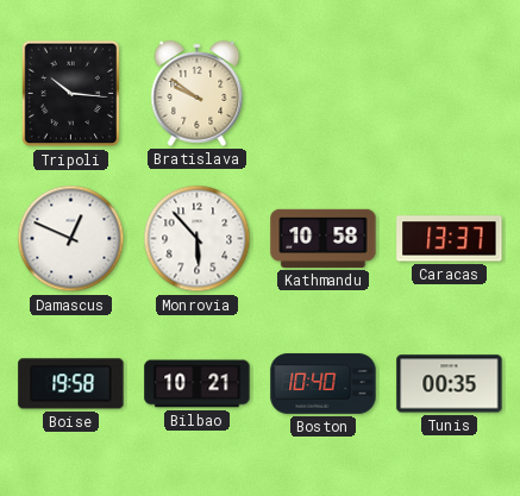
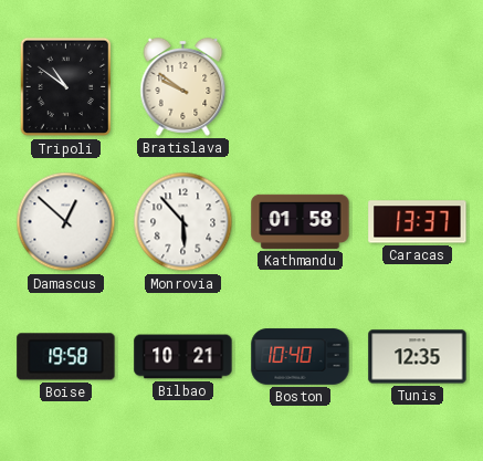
Tripoli: 10:16 -> 10:51
Damascus: 12:49 -> 12:52
Kathmandu: 10:58 -> 01:58
Tunis: 00:35 -> 12:35
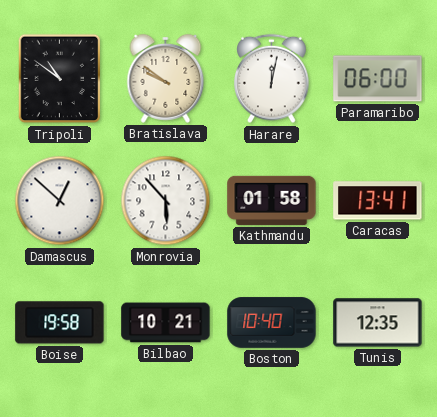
Harare: none -> 12:02
Paramaribo: none -> 06:00
Caracas: 13:37 -> 13:41
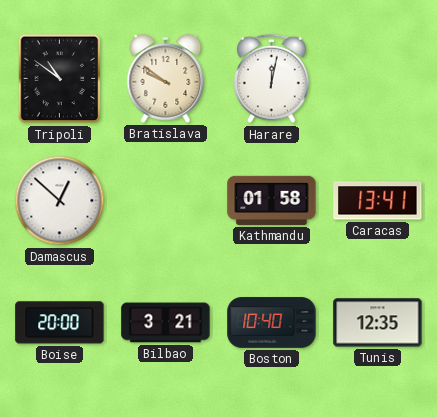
Paramaribo: 06:00 -> none
Monrovia: 5:53 -> none
Boise: 19:58 -> 20:00
Bilbao: 10:21 -> 3:21
